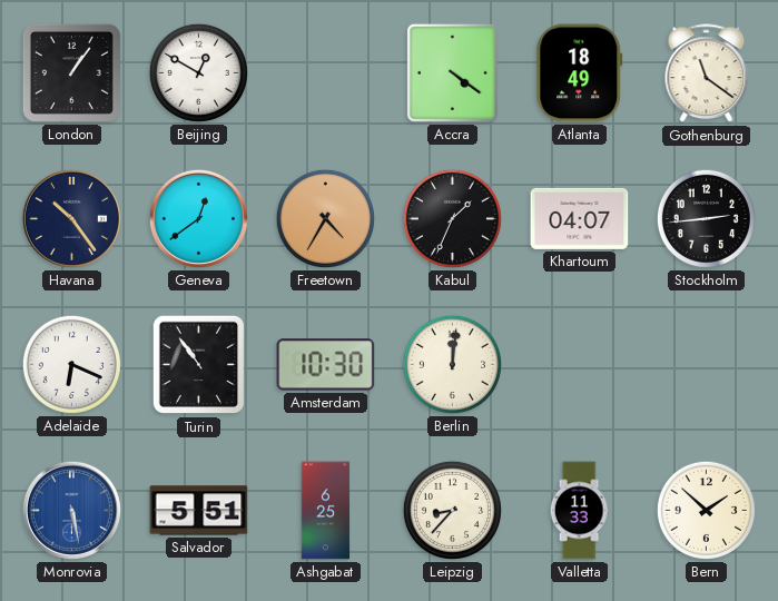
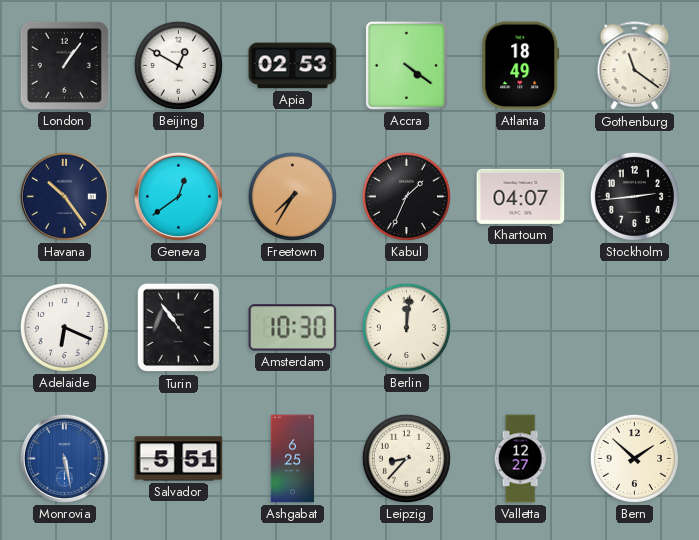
Apia: none -> 02:53
Freetown: 4:35 -> 7:35
Valletta: 11:33 -> 12:27
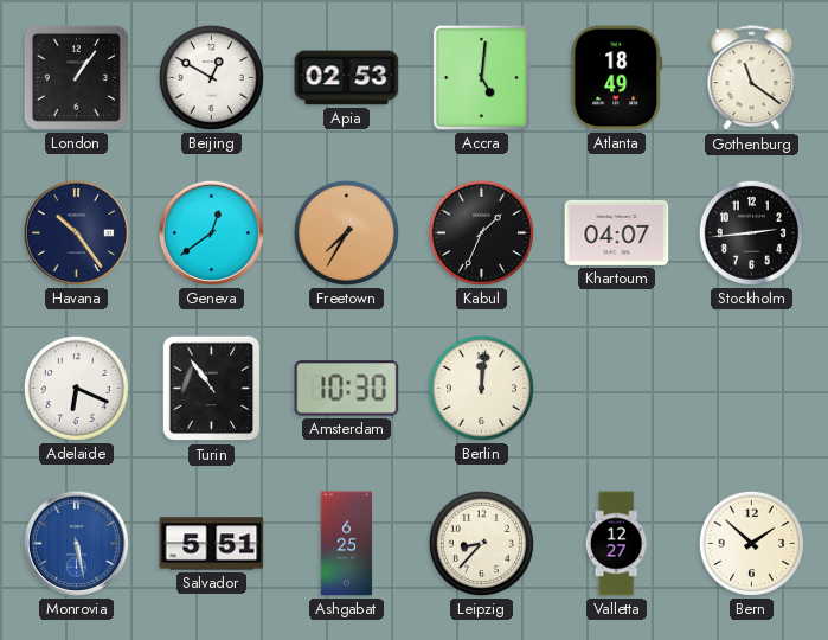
Accra: 4:21 -> 5:01
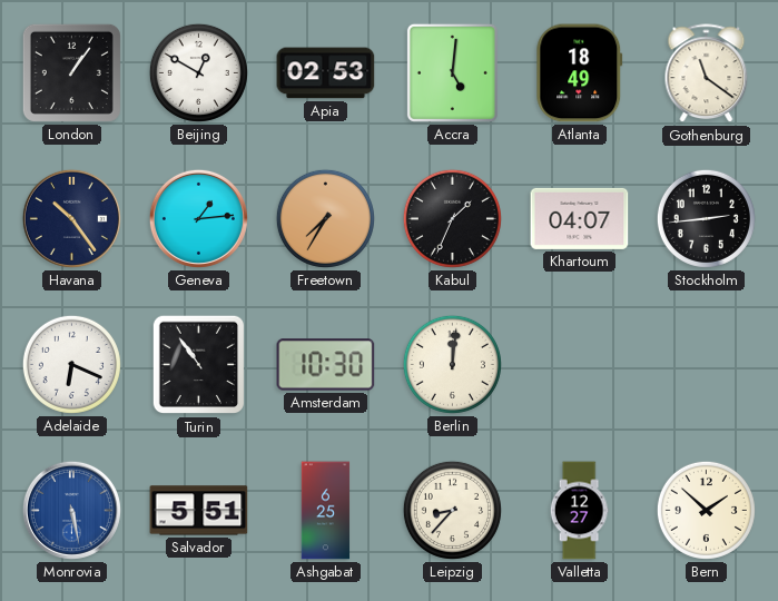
Geneva: 12:39 -> 1:14
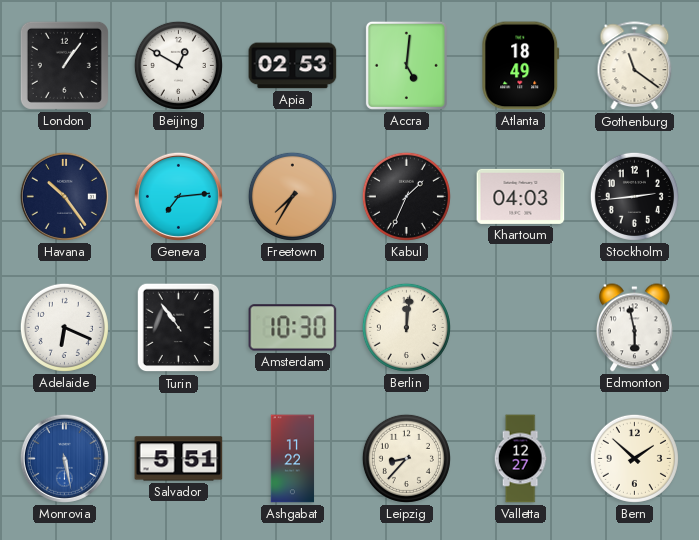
Geneva: 1:14 -> 7:14
Khartoum: 04:07 -> 04:03
Edmonton: none -> 5:58
Ashgabat: 6:25 -> 11:22
